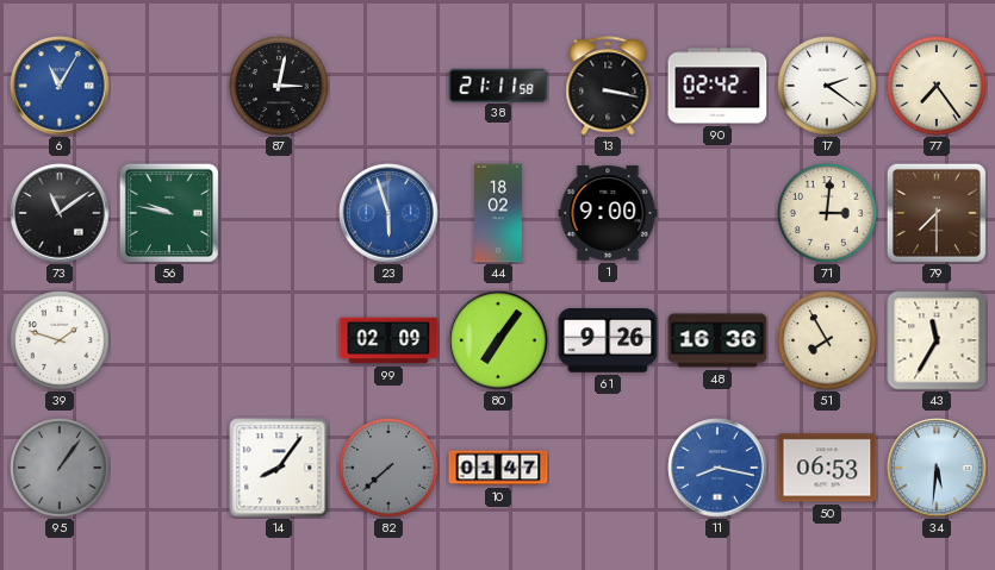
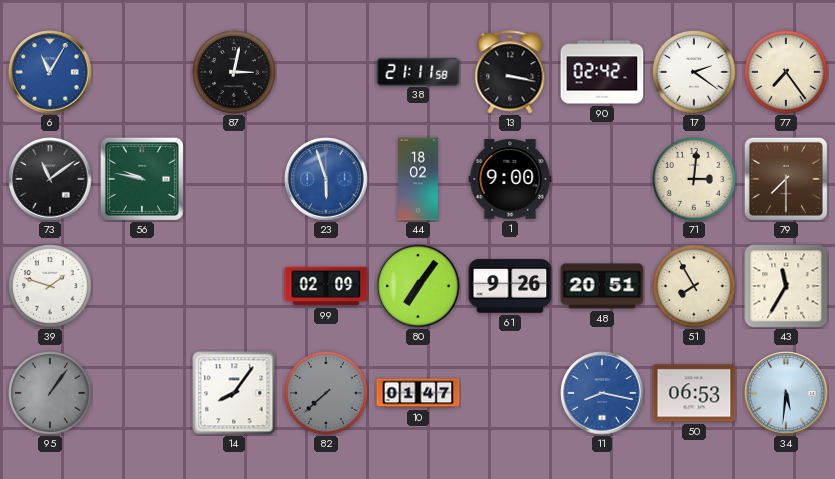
48: 16:36 -> 20:51
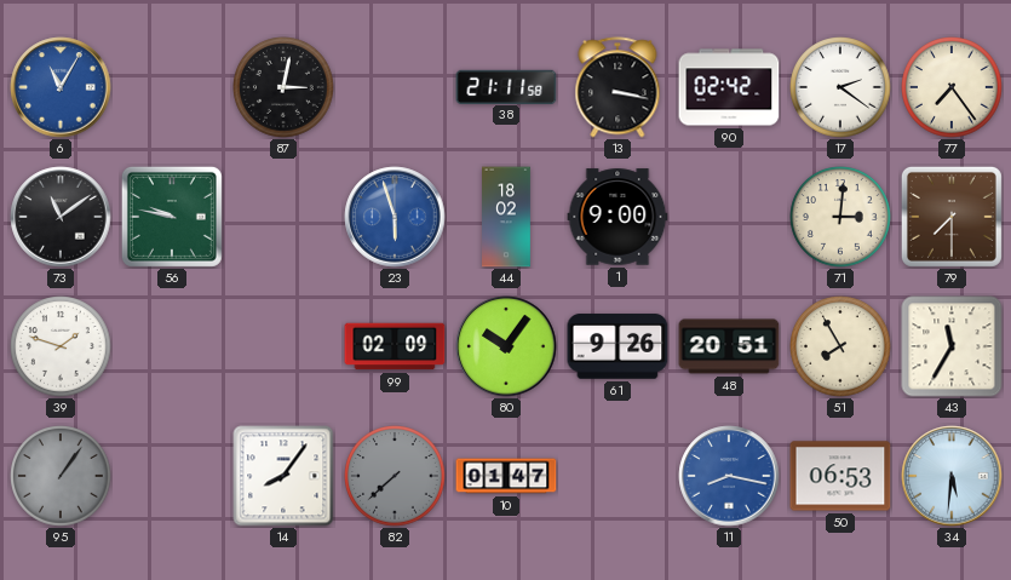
80: 7:06 -> 10:06
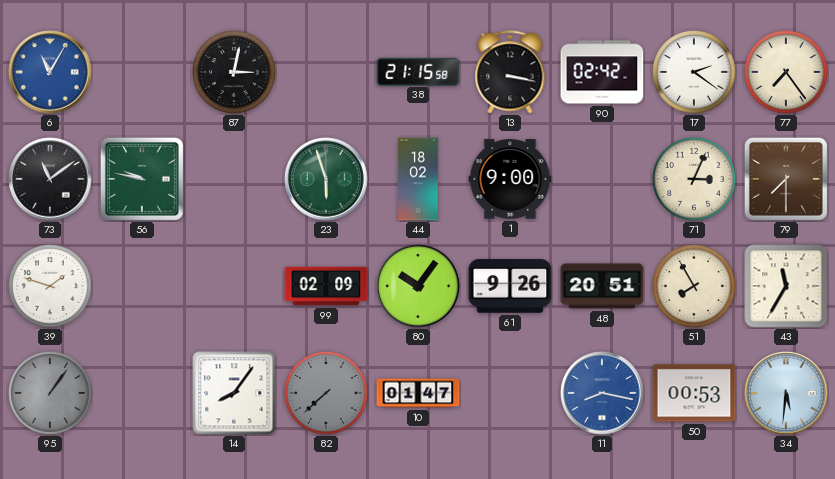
38: 21:11 -> 21:15
23 dial: blue -> green
71: 3:01 -> 3:04
50: 06:53 -> 00:53
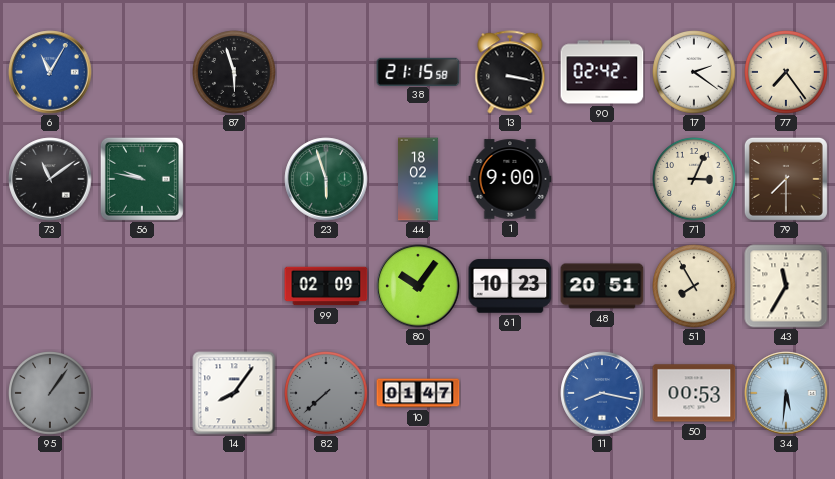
87: 3:02 -> 5:57
39: 1:48 -> none
61: 9:26 -> 10:23
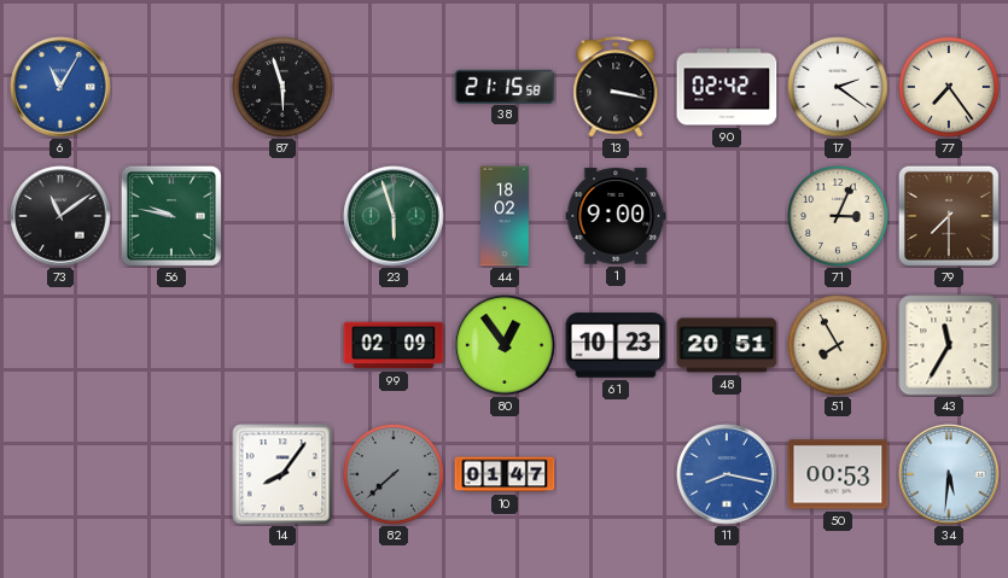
80: 10:06 -> 12:54
95: 1:06 -> none
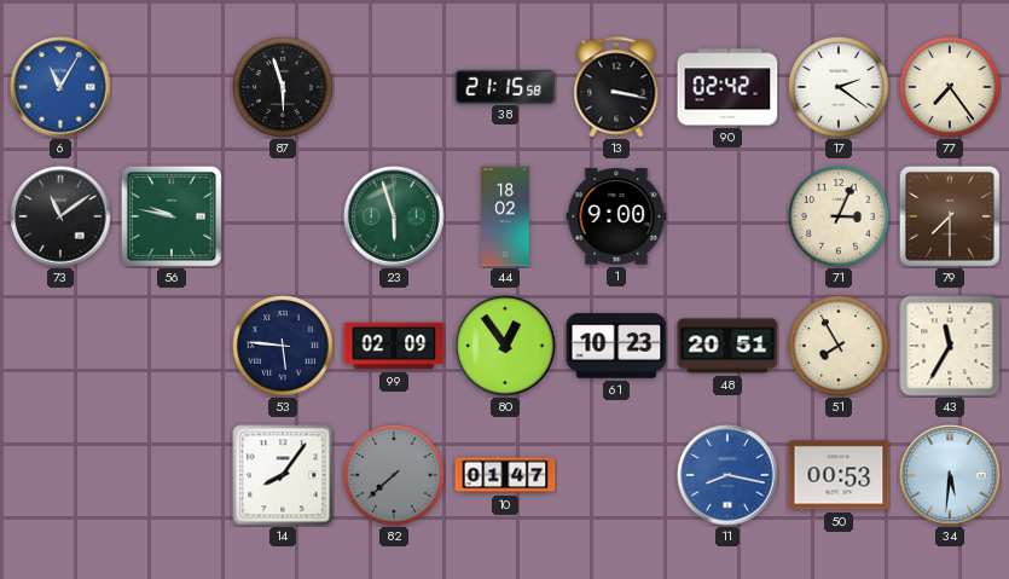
53: none -> 5:46
